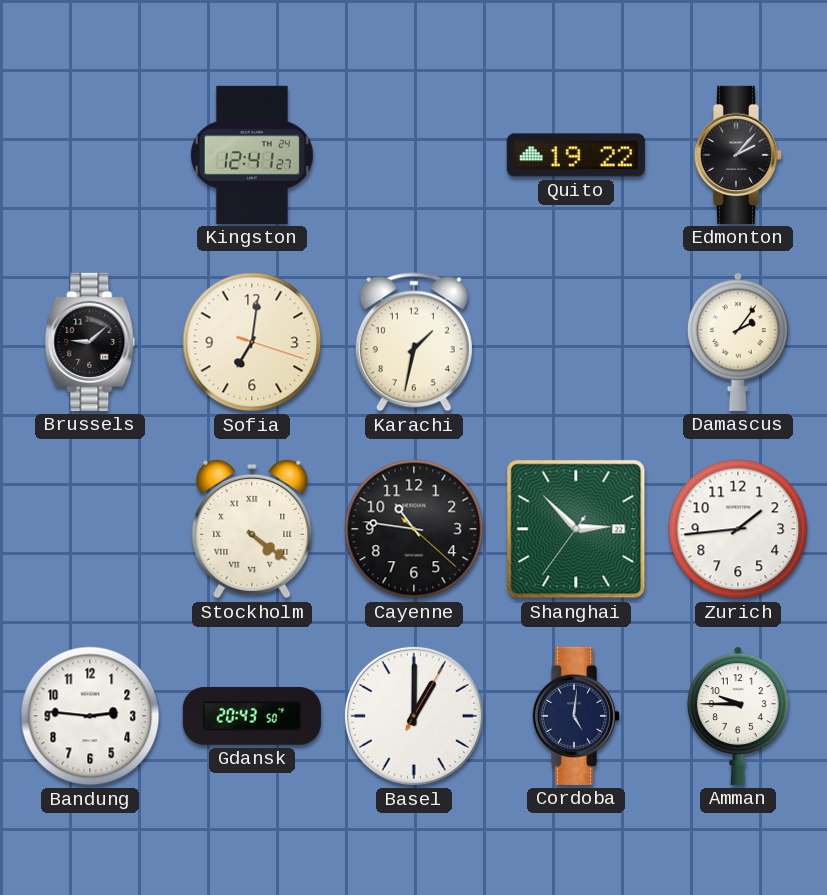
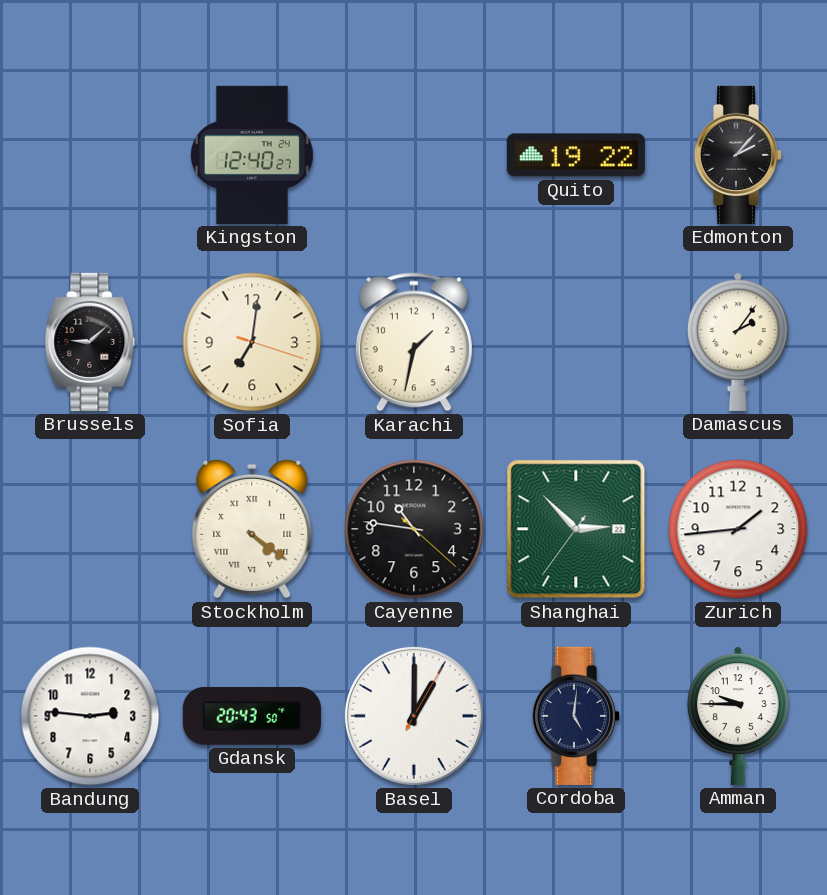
Kingston: 12:41 -> 12:40
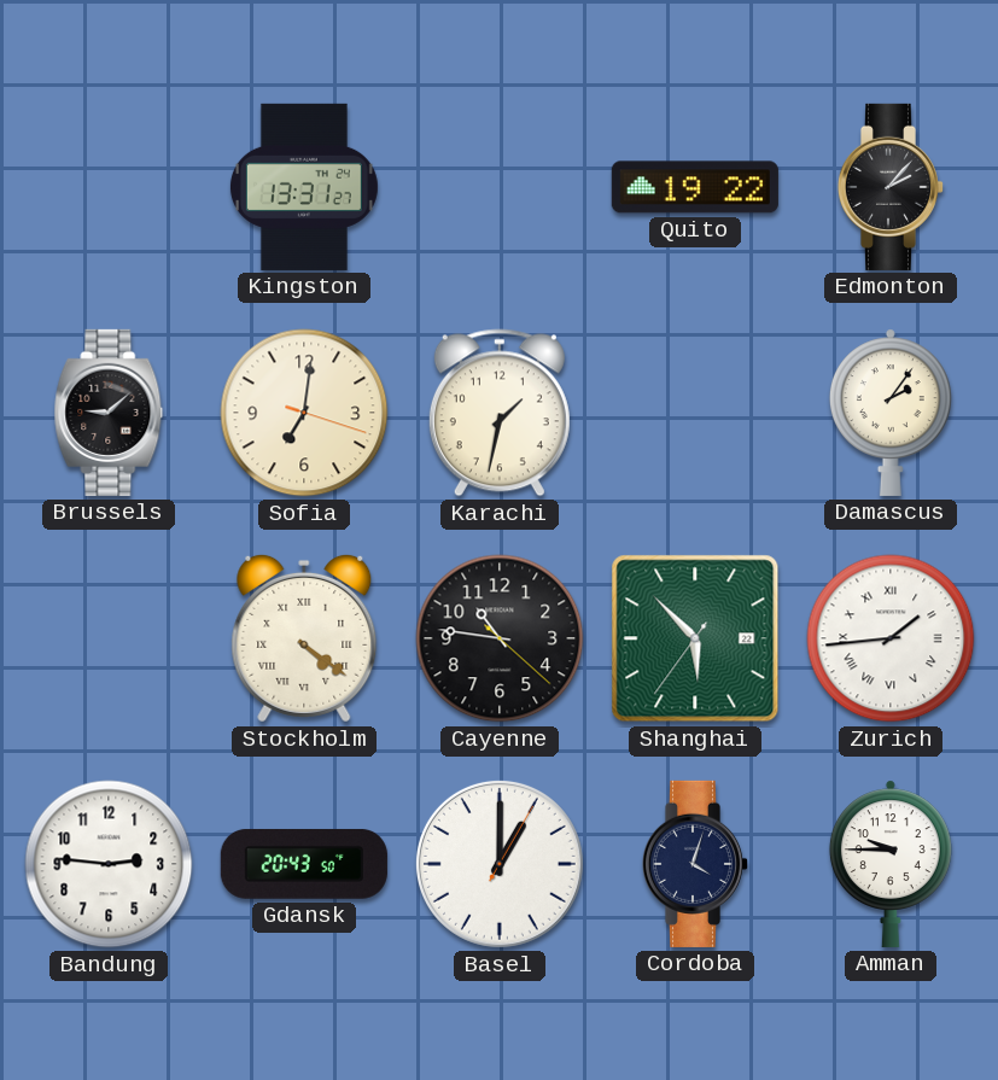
Kingston: 12:40 -> 13:31
Shanghai: 2:52 -> 5:52
Zurich numerals: Arabic -> Roman
Cordoba: 5:01 -> 4:03
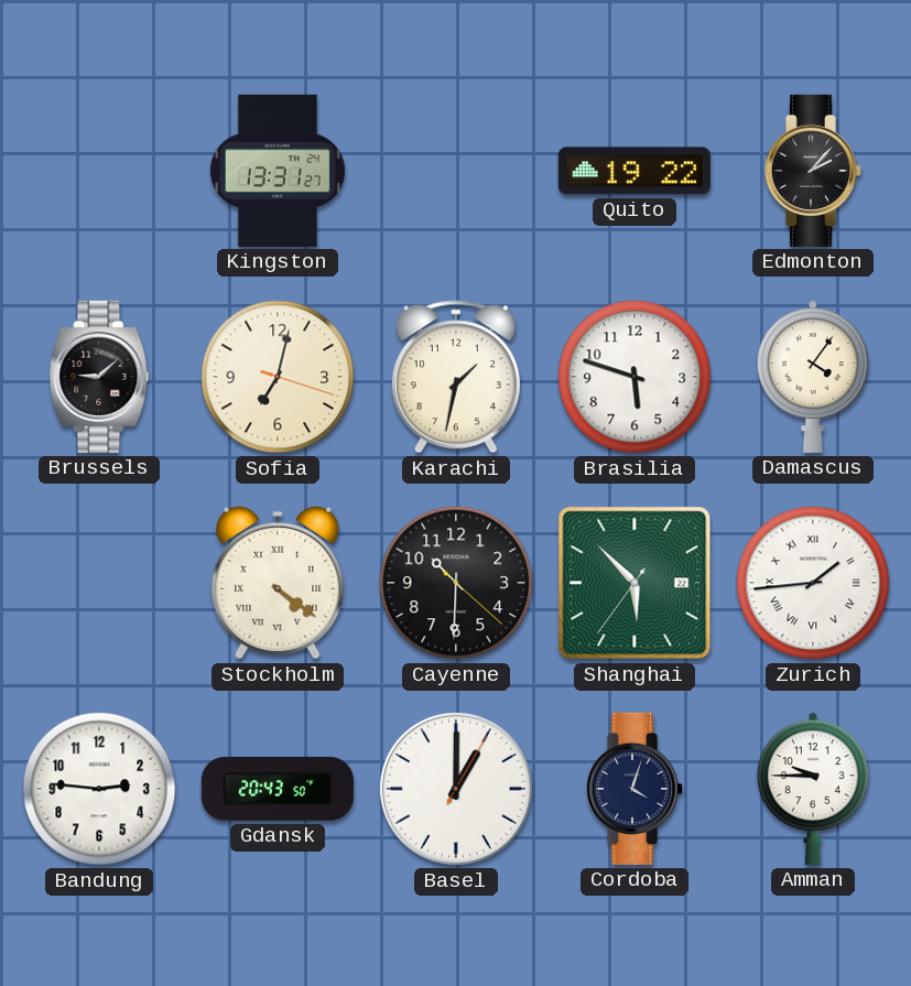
Sofia: 7:01 -> 7:02
Brasilia: none -> 5:48
Damascus: 2:06 -> 4:06
Cayenne: 10:46 -> 10:30
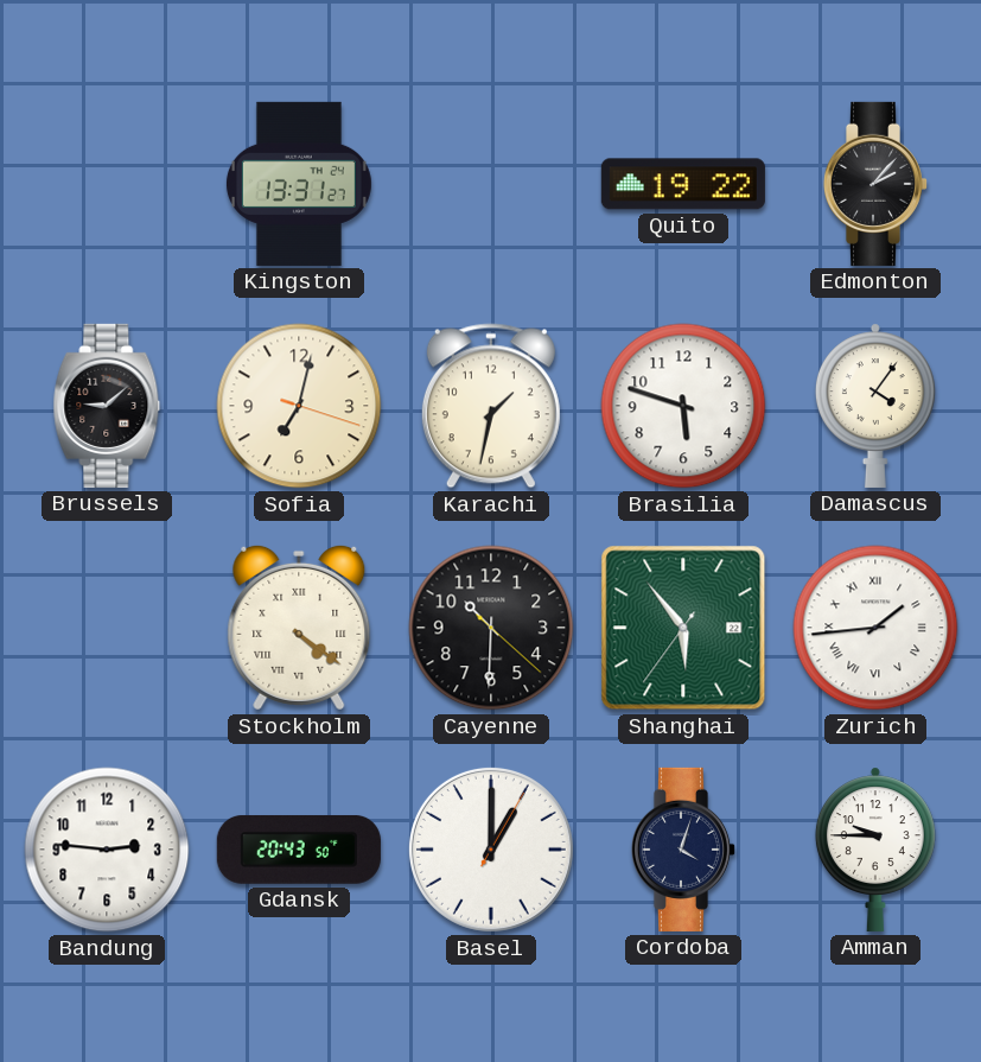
Shanghai: 5:52 -> 5:53
